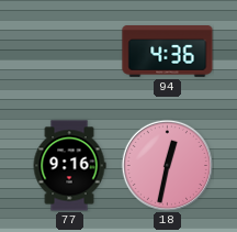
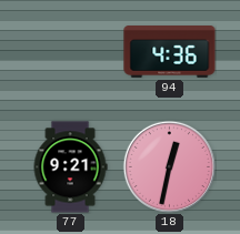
77: 9:16 -> 9:21
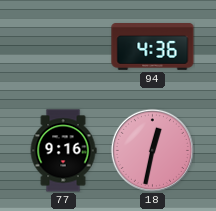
77: 9:21 -> 9:16
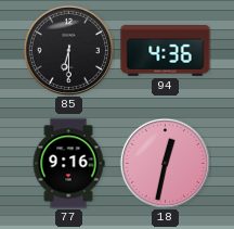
85: none -> 6:30
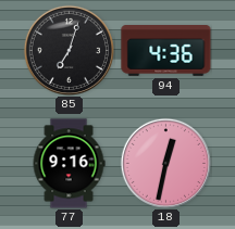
85: 6:30 -> 7:03
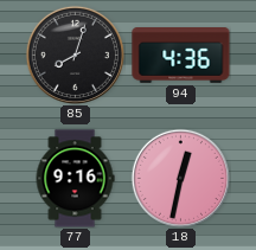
85: 7:03 -> 8:03
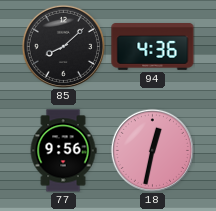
85: 8:03 -> 8:08
77: 9:16 -> 9:56
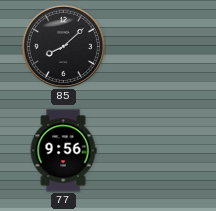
94: 4:36 -> none
18: 12:32 -> none
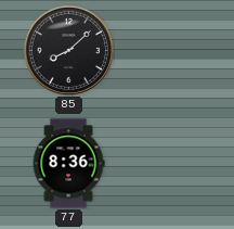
77: 9:56 -> 8:36
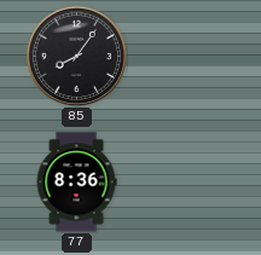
85: 8:08 -> 8:06
